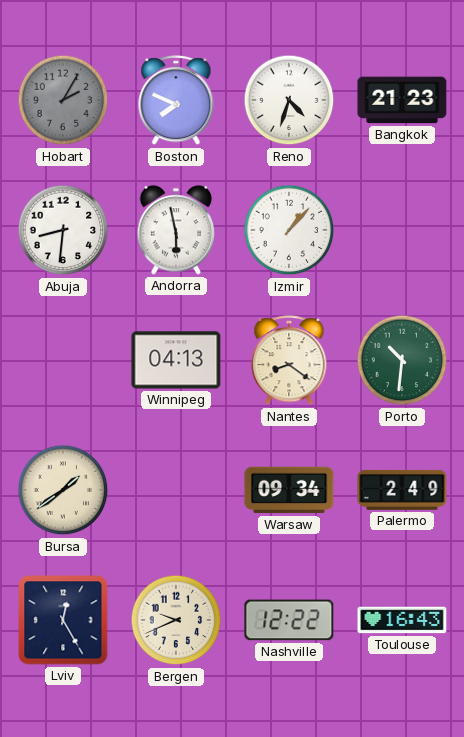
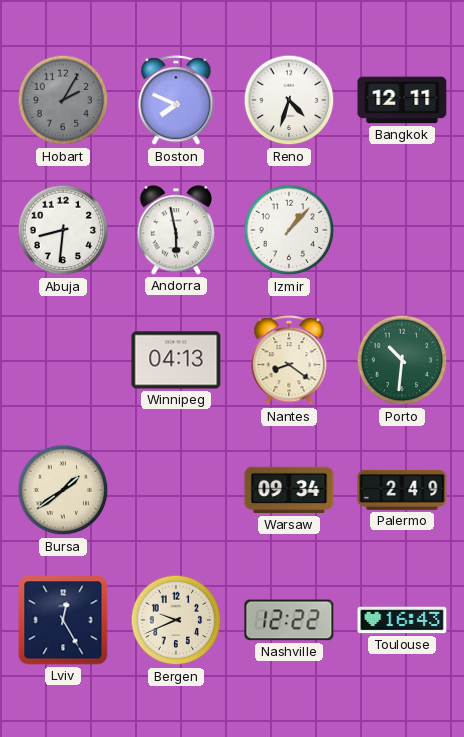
Bangkok: 21:23 -> 12:11
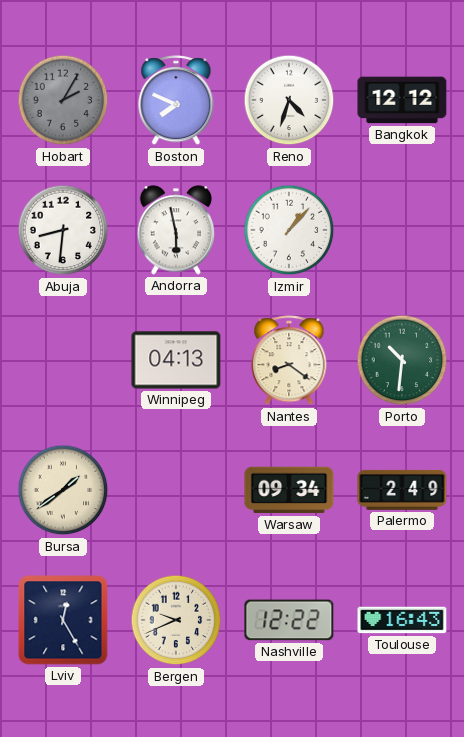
Bangkok: 12:11 -> 12:12
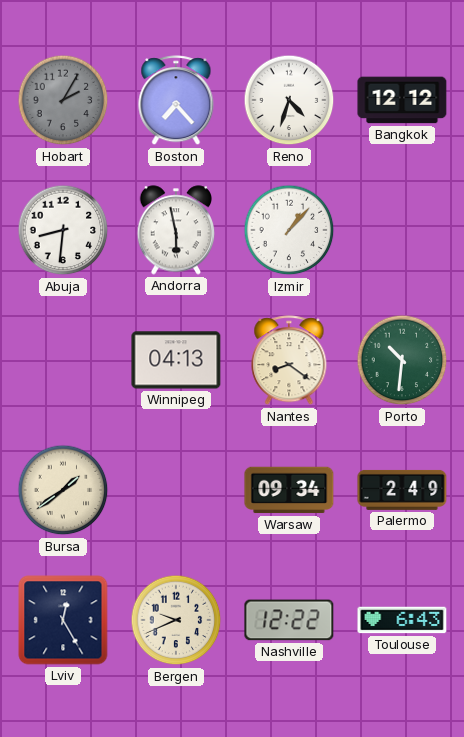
Boston: 7:49 -> 7:23
Toulouse: 16:43 -> 6:43
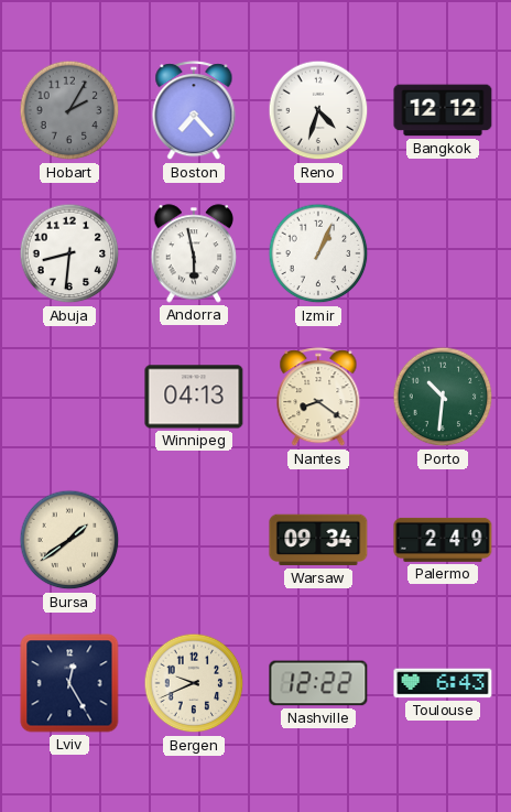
Izmir: 1:07 -> 1:04
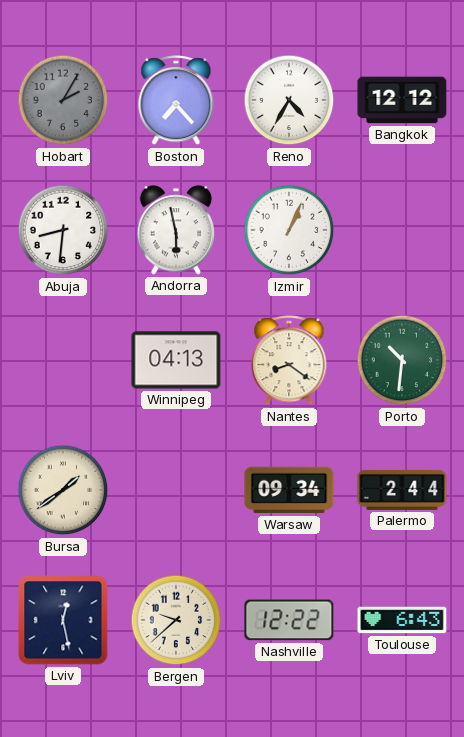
Reno: 4:33 -> 4:35
Palermo: 2:49 -> 2:44
Lviv: 12:25 -> 12:28
Bergen: 9:41 -> 9:38
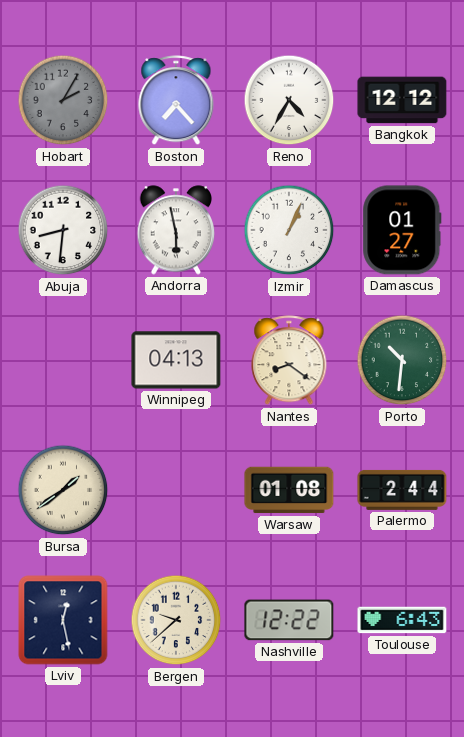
Damascus: none -> 01:27
Warsaw: 09:34 -> 01:08
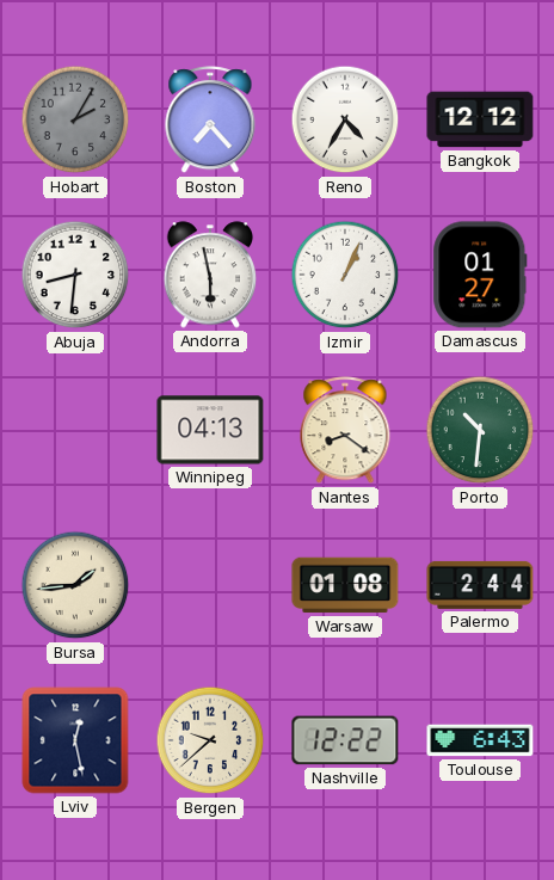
Bursa: 1:39 -> 1:44
